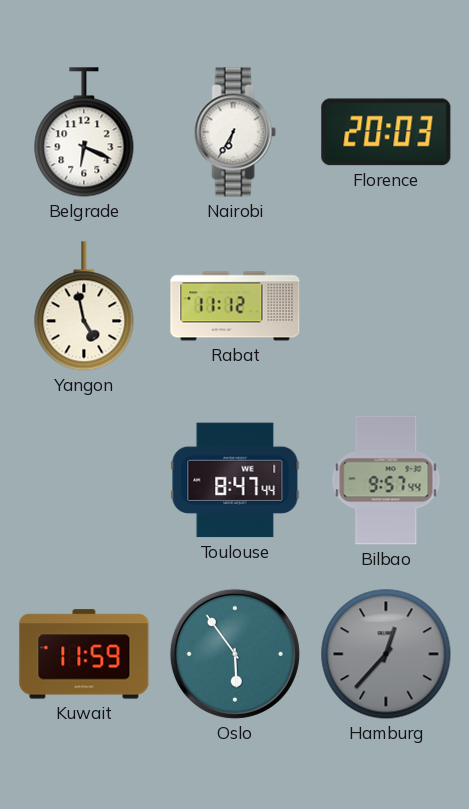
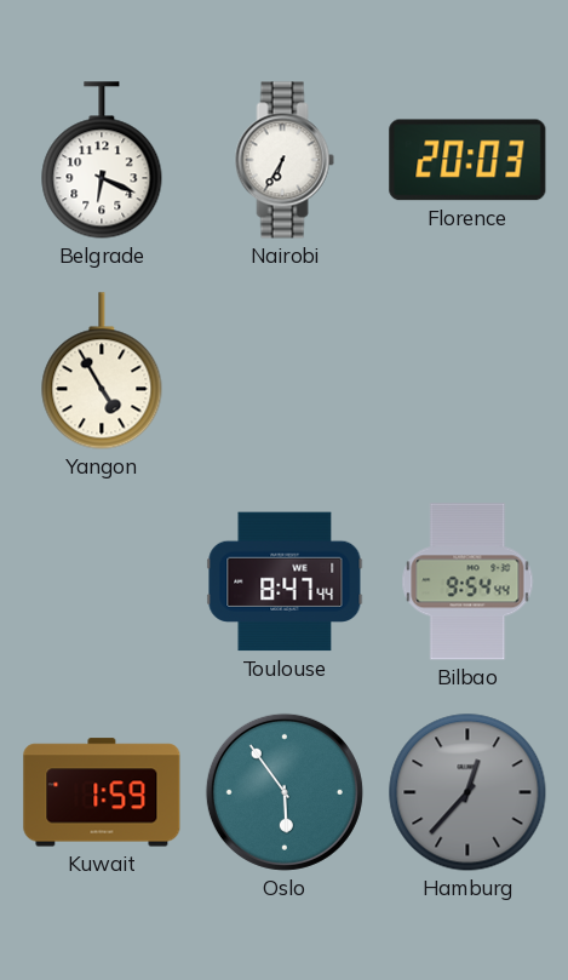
Yangon: 4:58 -> 4:55
Rabat: 11:12 -> none
Bilbao: 9:57 -> 9:54
Kuwait: 11:59 -> 1:59
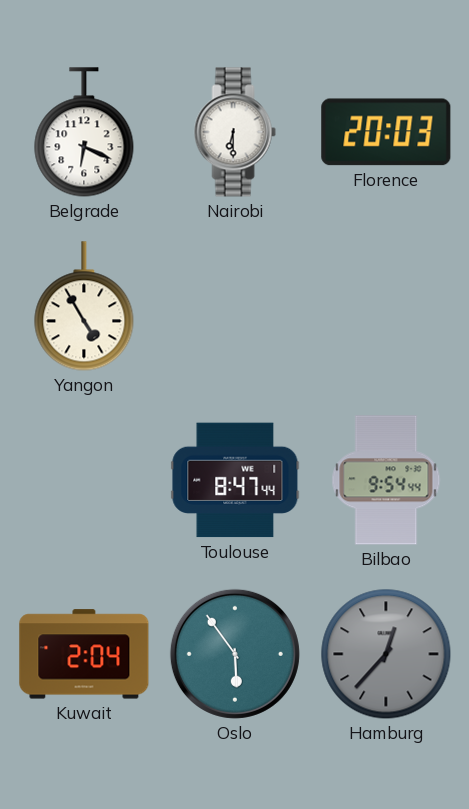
Nairobi: 6:35 -> 6:30
Kuwait: 1:59 -> 2:04
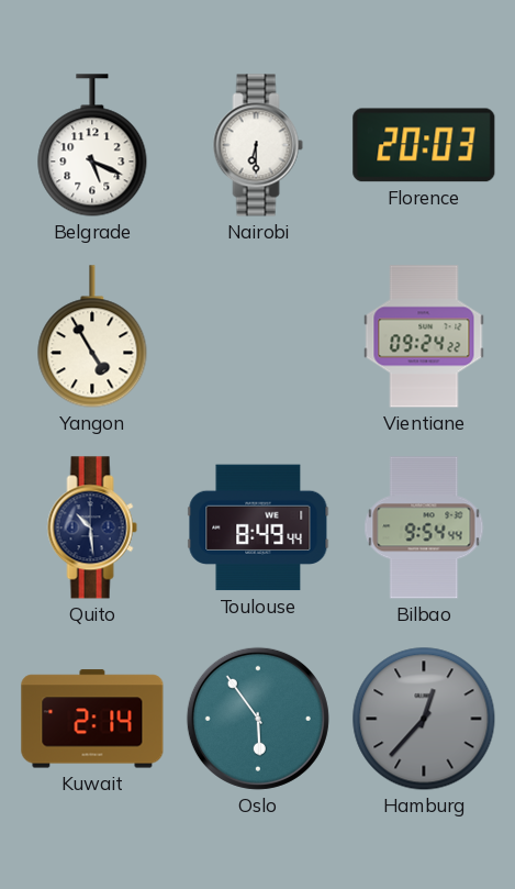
Belgrade: 6:19 -> 5:19
Vientiane: none -> 09:24
Quito: none -> 10:29
Toulouse: 8:47 -> 8:49
Kuwait: 2:04 -> 2:14
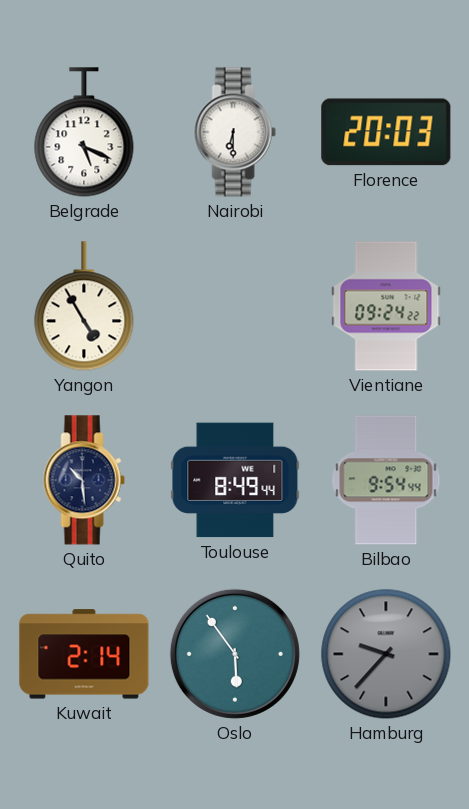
Hamburg: 12:37 -> 9:37
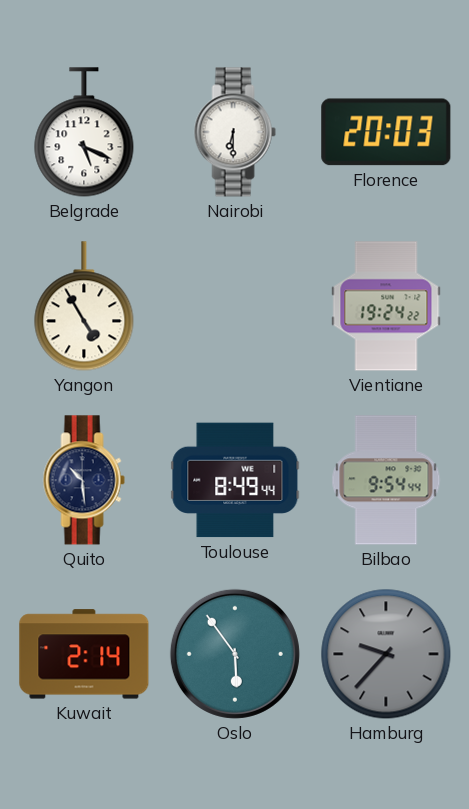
Vientiane: 09:24 -> 19:24
